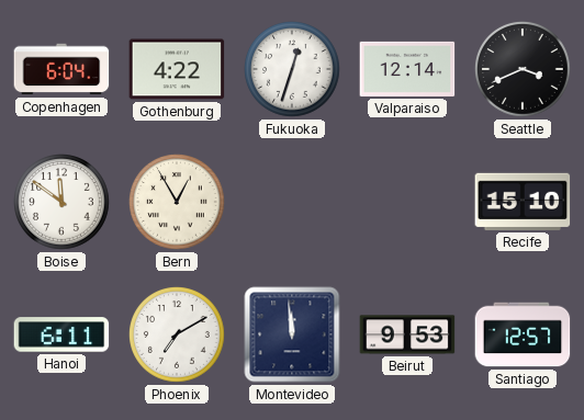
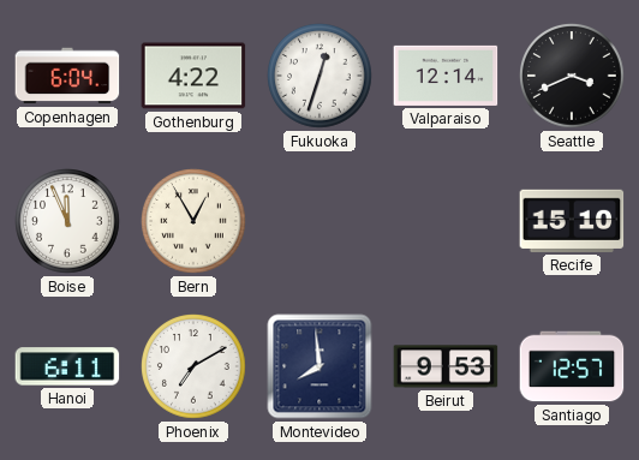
Boise: 11:51 -> 11:56
Montevideo: 11:59 -> 7:59
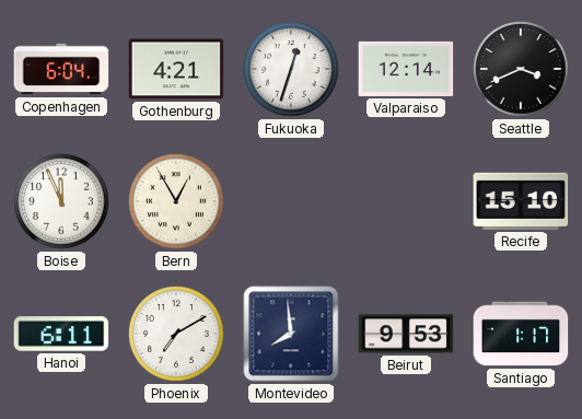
Gothenburg: 4:22 -> 4:21
Santiago: 12:57 -> 1:17
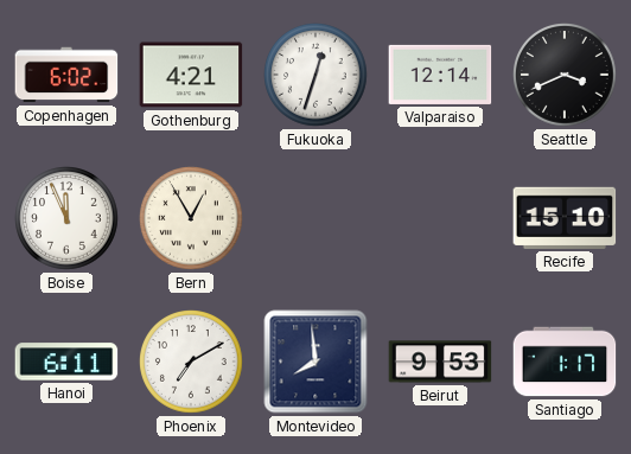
Copenhagen: 6:04 -> 6:02
